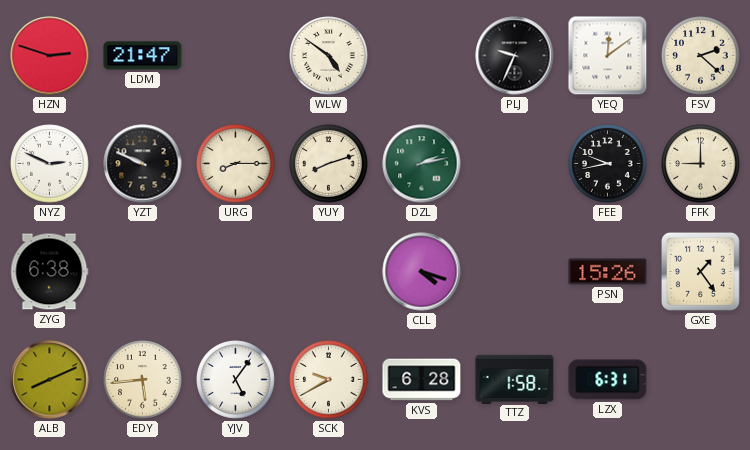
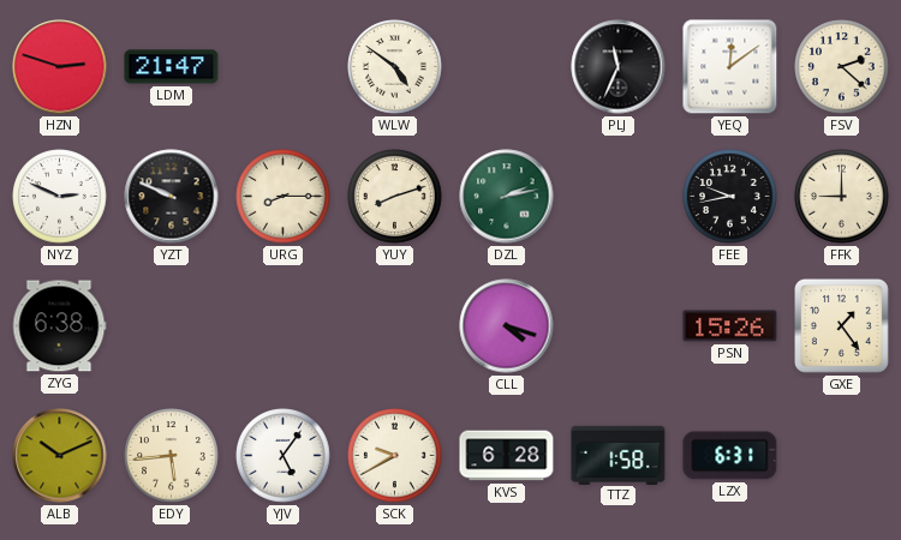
PLJ: 9:34 -> 11:34
ALB: 8:11 -> 10:11
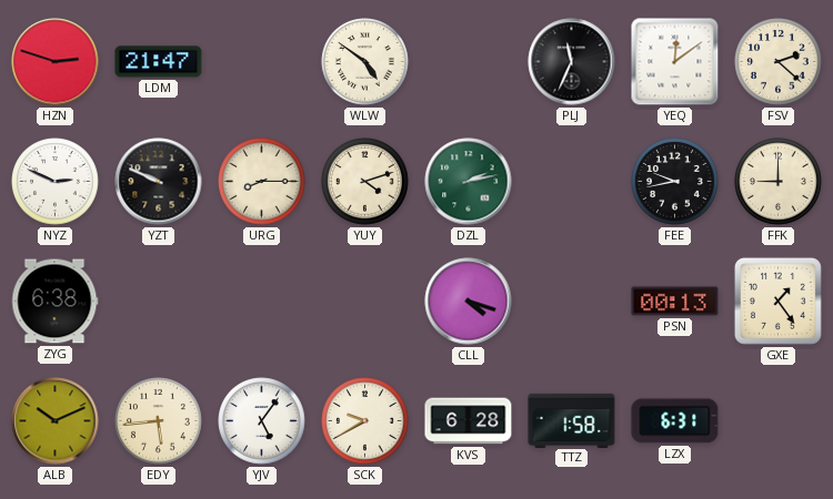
YUY: 8:12 -> 4:12
PSN: 15:26 -> 00:13
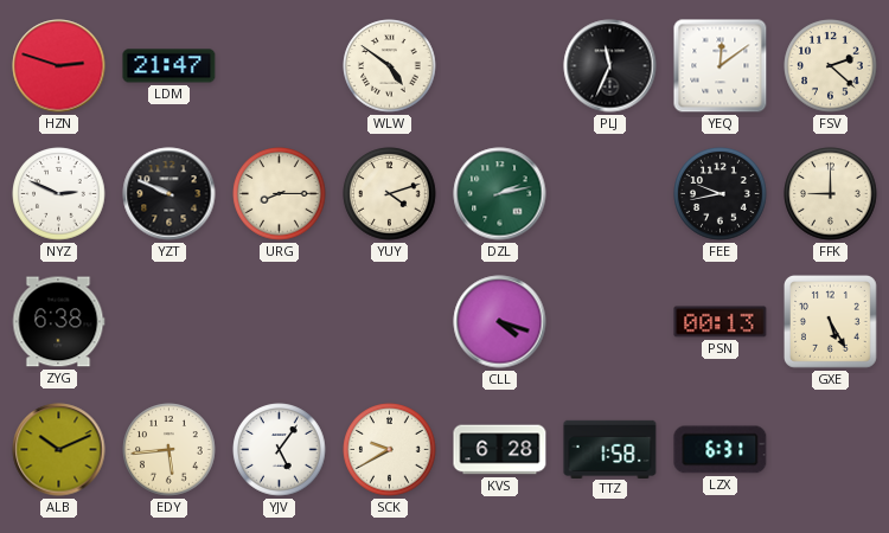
GXE: 1:24 -> 5:25
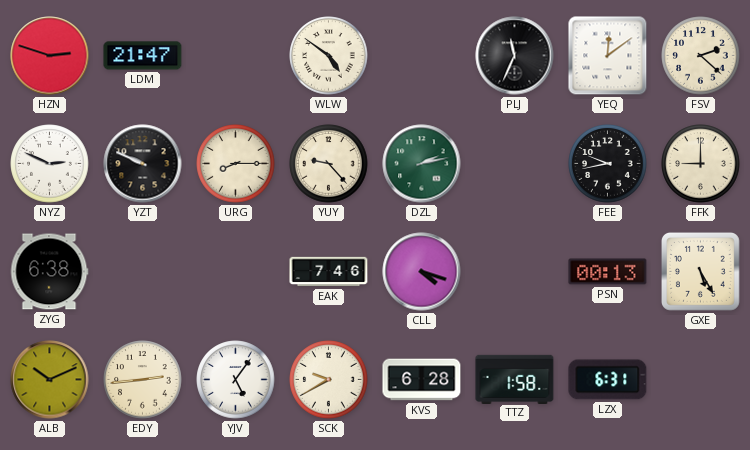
YUY: 4:12 -> 9:23
EAK: none -> 7:46
EDY: 5:44 -> 2:44
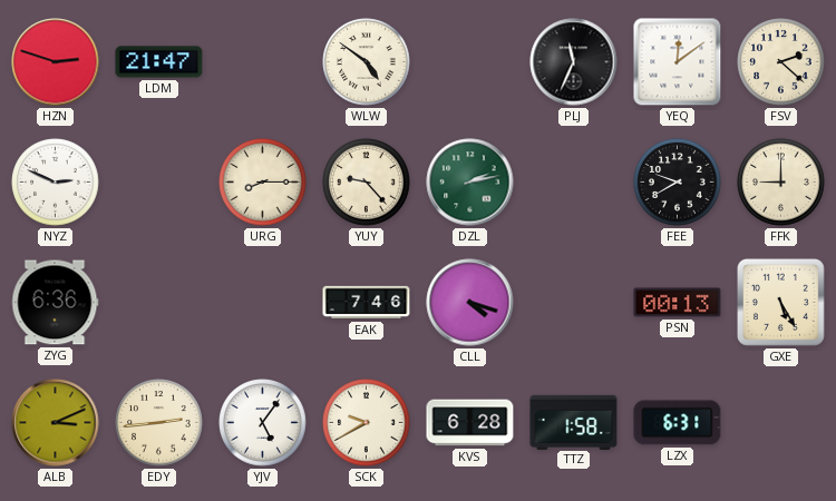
YZT: 9:49 -> none
FEE: 9:43 -> 9:40
ZYG: 6:38 -> 6:36
ALB: 10:11 -> 3:11
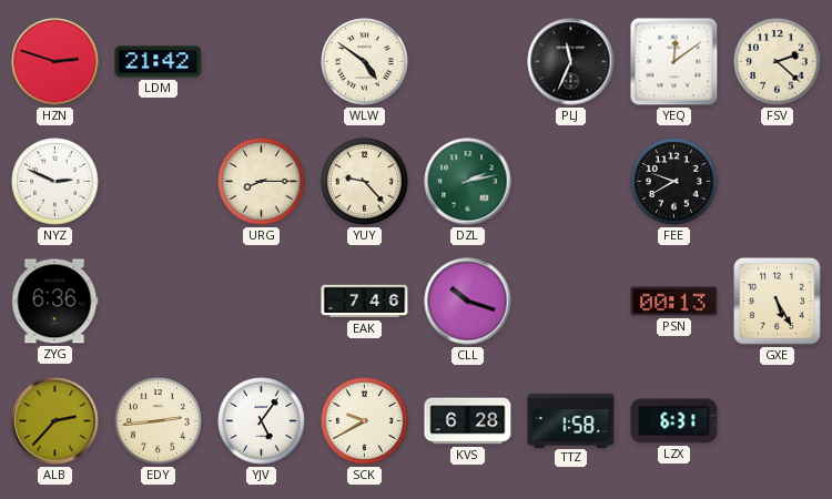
LDM: 21:47 -> 21:42
FFK: 9:00 -> none
CLL: 4:18 -> 10:18
ALB: 3:11 -> 2:37
